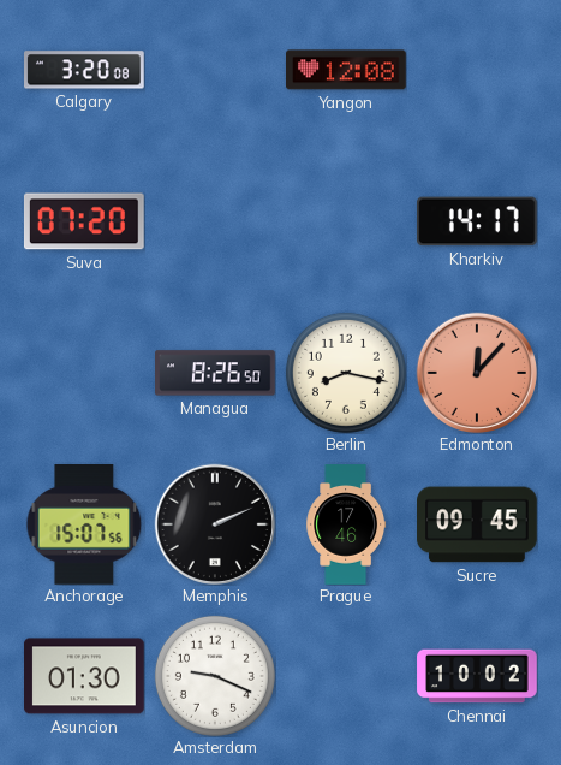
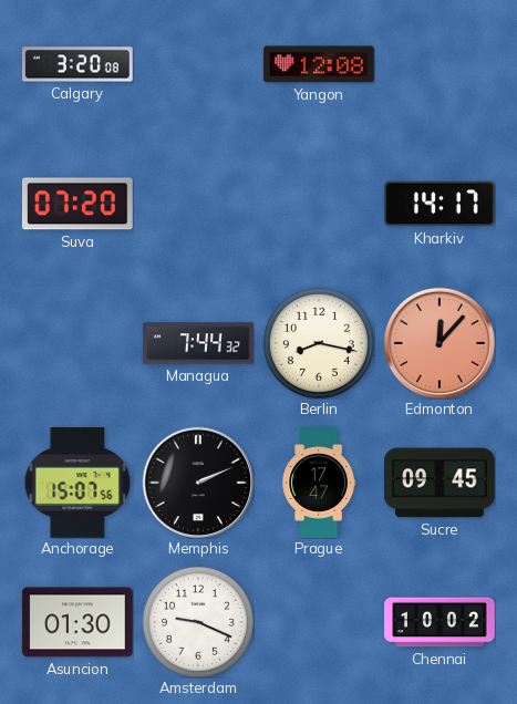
Managua: 8:26 -> 7:44
Prague: 17:46 -> 17:47
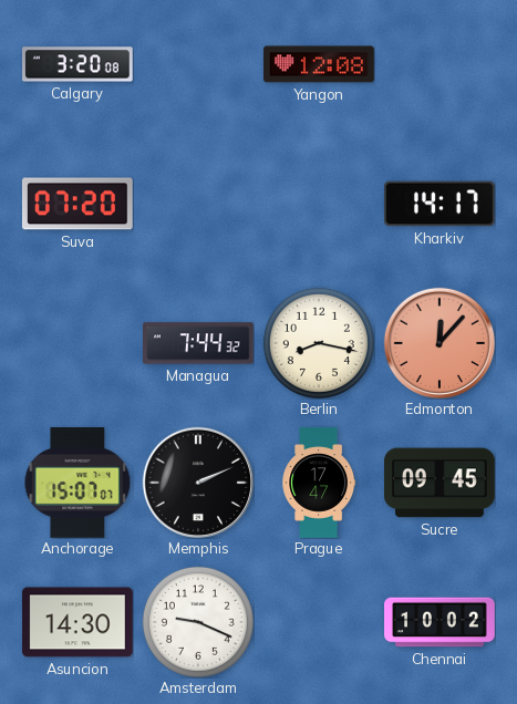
Anchorage: 15:07:56 -> 15:07:07
Asuncion: 01:30 -> 14:30
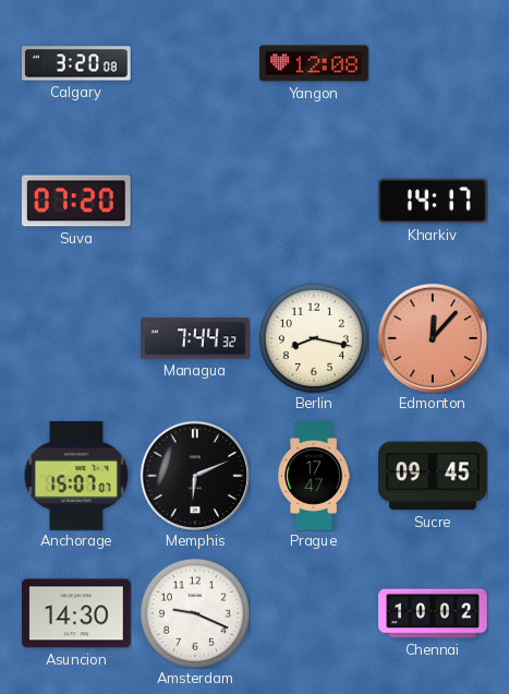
Memphis: 2:11 -> 6:11
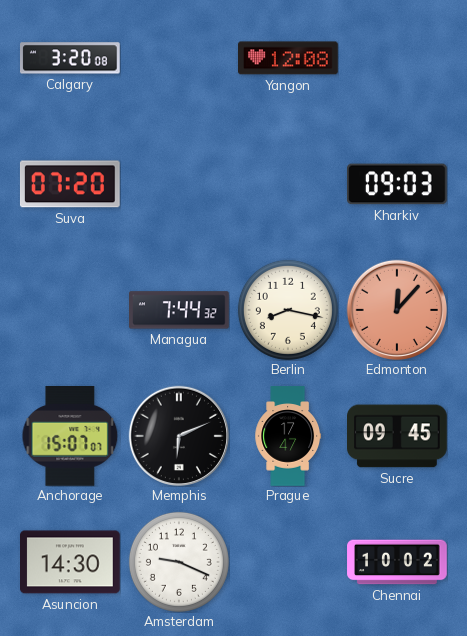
Kharkiv: 14:17 -> 09:03
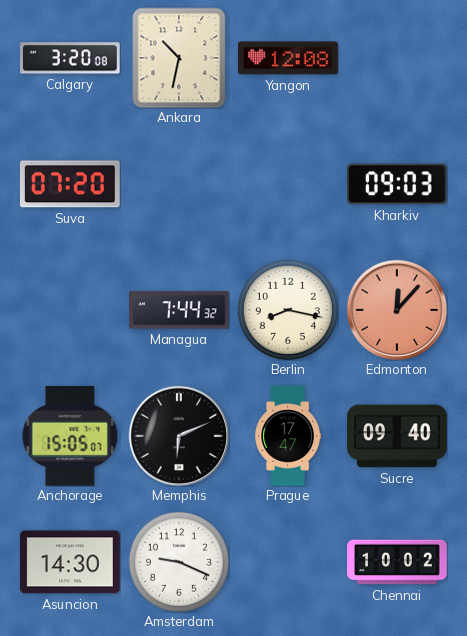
Ankara: none -> 10:32
Anchorage: 15:07 -> 15:05
Sucre: 09:45 -> 09:40
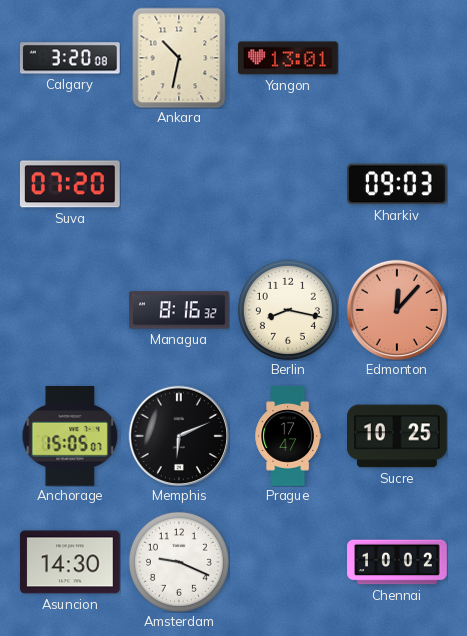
Yangon: 12:08 -> 13:01
Managua: 7:44 -> 8:16
Sucre: 09:40 -> 10:25
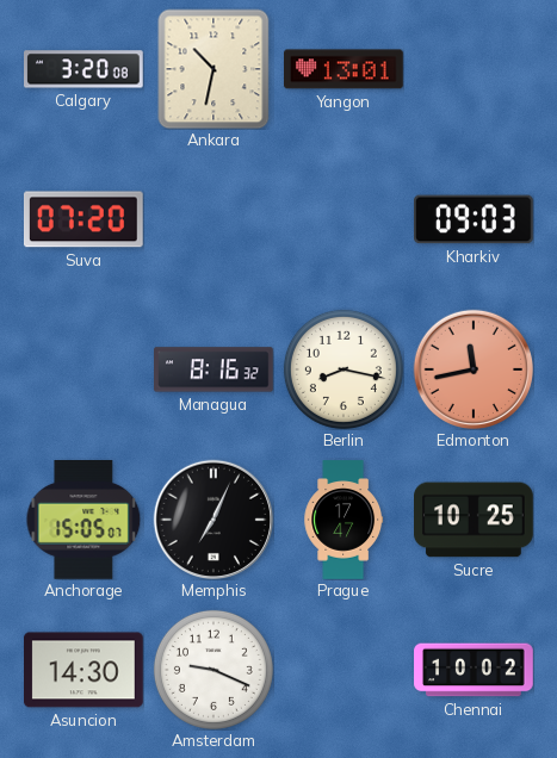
Edmonton: 12:07 -> 11:43
Memphis: 6:11 -> 7:04
